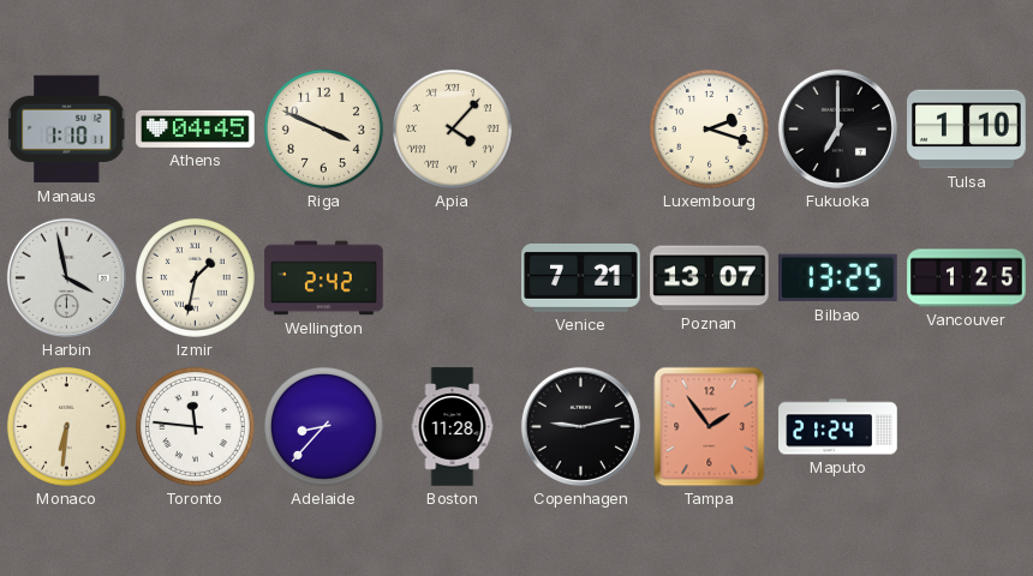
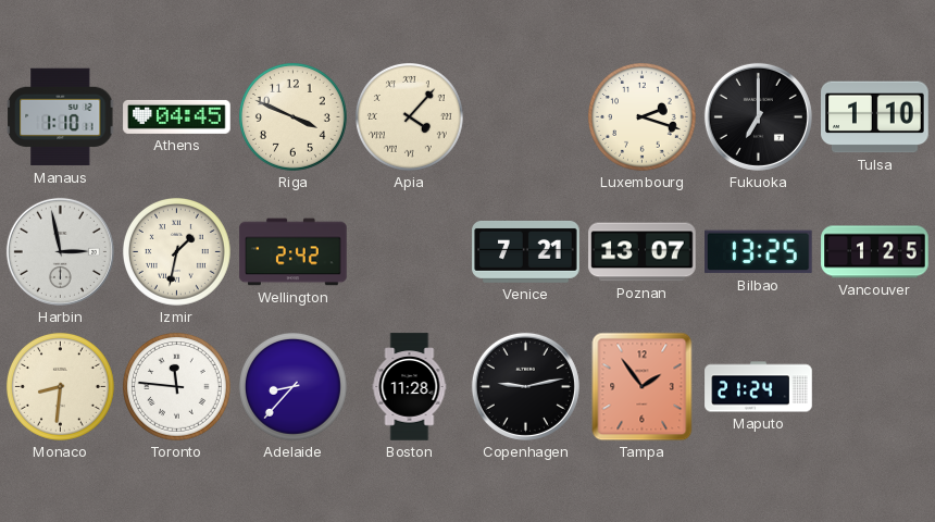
Harbin: 3:58 -> 2:58
Monaco: 6:31 -> 8:31
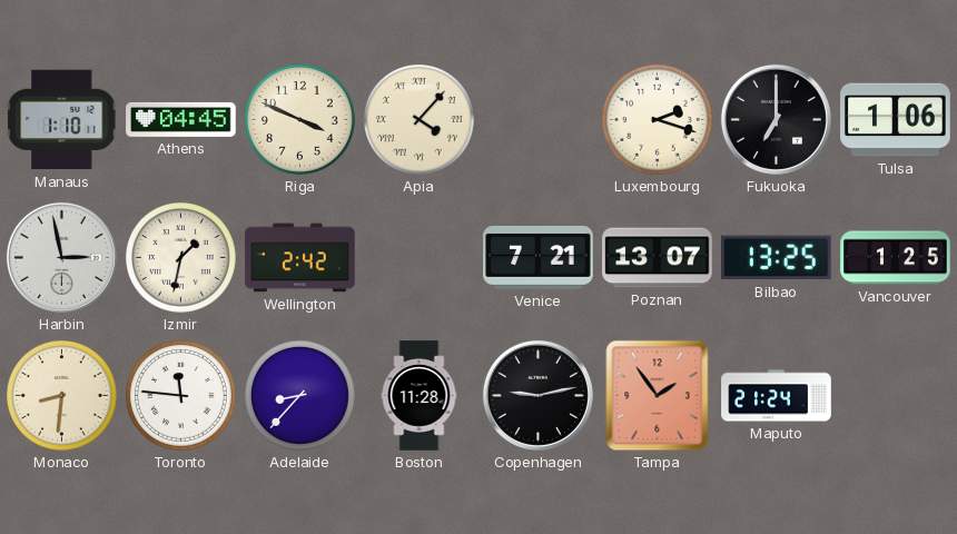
Tulsa: 1:10 -> 1:06
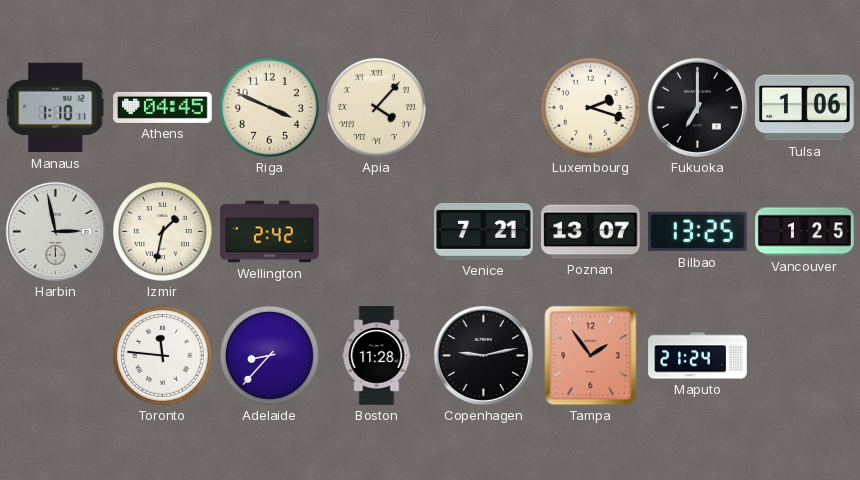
Monaco: 8:31 -> none
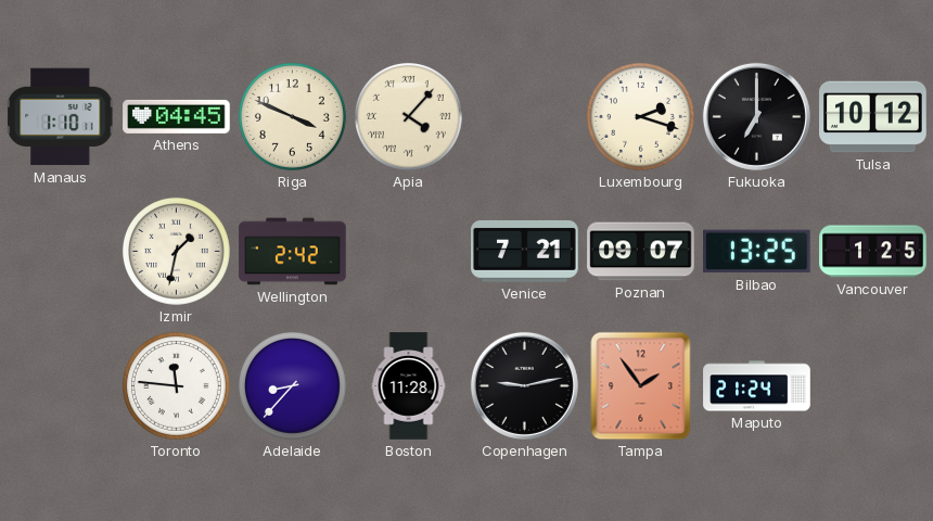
Tulsa: 1:06 -> 10:12
Harbin: 2:58 -> none
Poznan: 13:07 -> 09:07
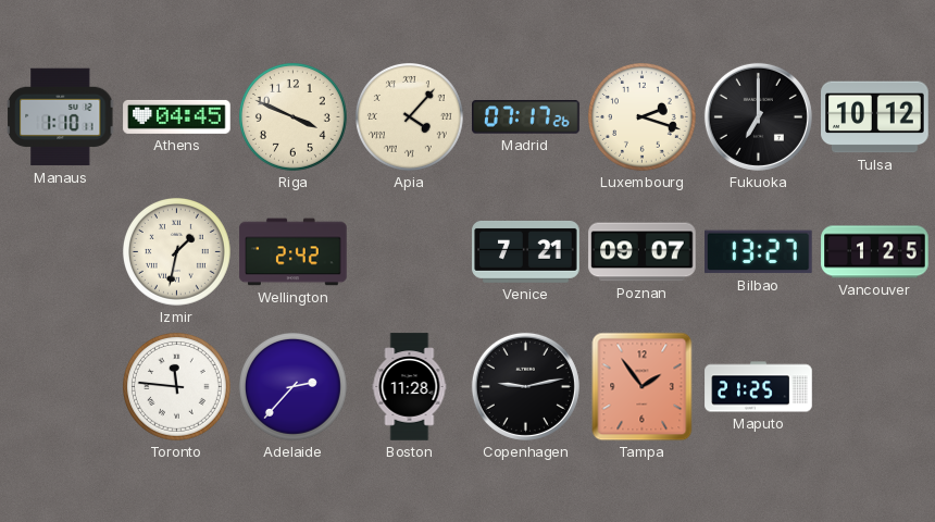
Madrid: none -> 07:17
Bilbao: 13:25 -> 13:27
Adelaide: 8:37 -> 2:37
Maputo: 21:24 -> 21:25
